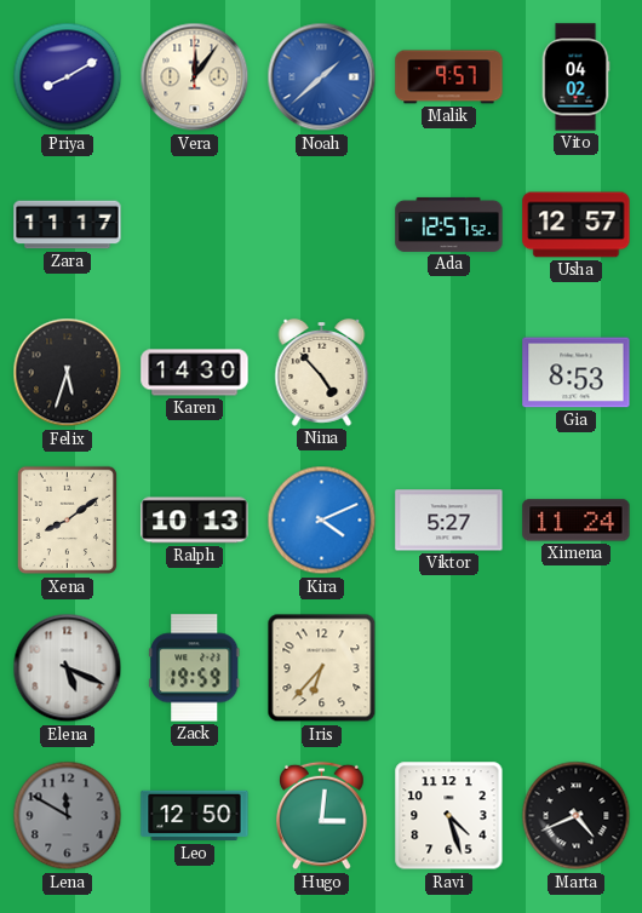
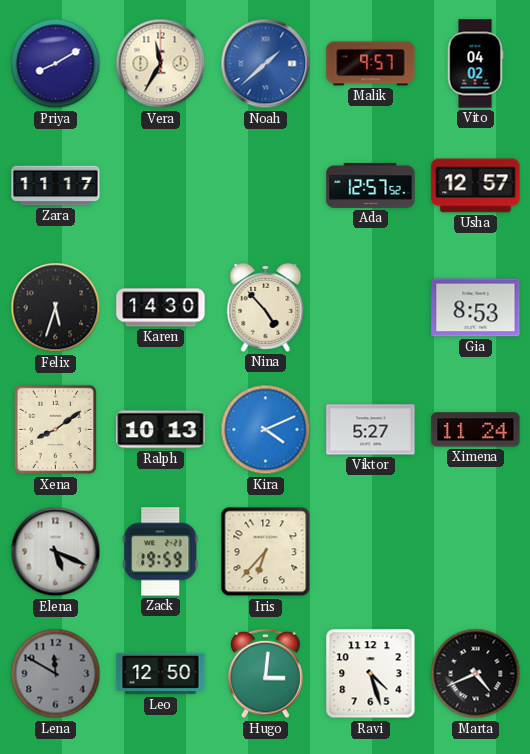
Vera: 12:06 -> 11:35
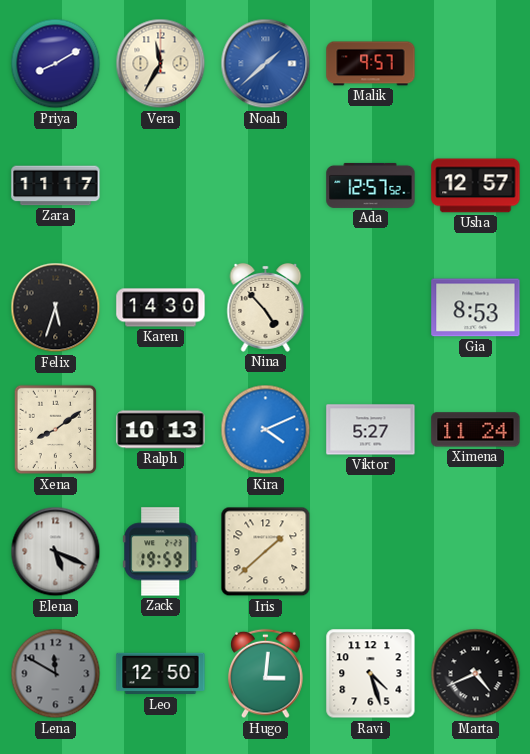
Vito: 04:02 -> none
Iris: 6:37 -> 1:38
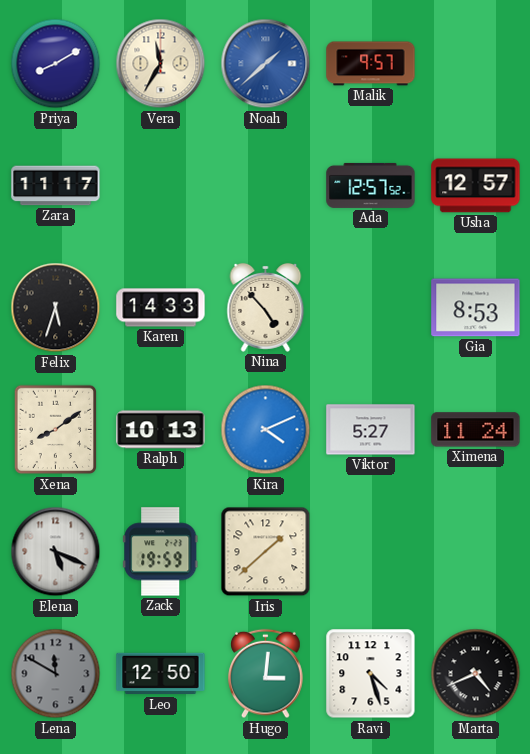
Karen: 14:30 -> 14:33
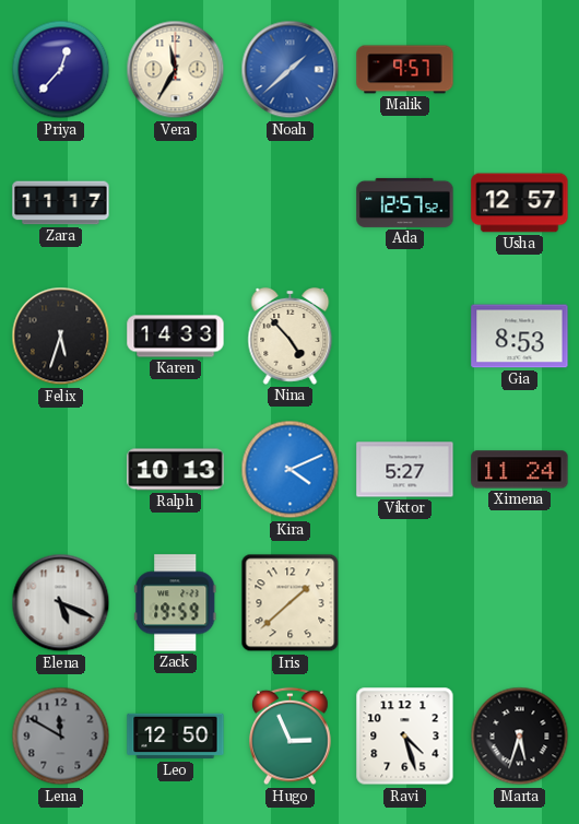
Priya: 8:10 -> 12:37
Xena: 8:09 -> none
Hugo: 3:01 -> 2:56
Marta: 4:41 -> 5:33
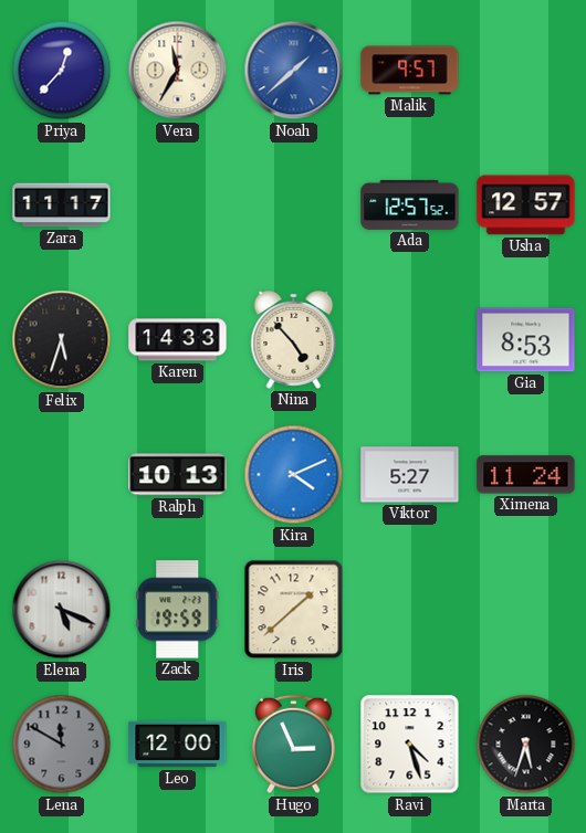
Leo: 12:50 -> 12:00
